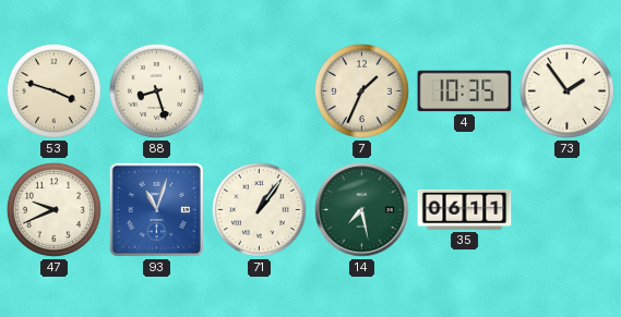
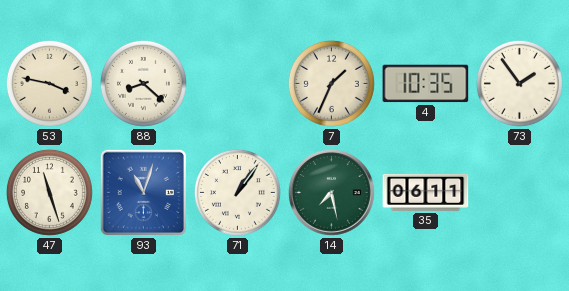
53: 3:48 -> 3:47
88: 8:27 -> 8:22
47: 9:41 -> 11:27
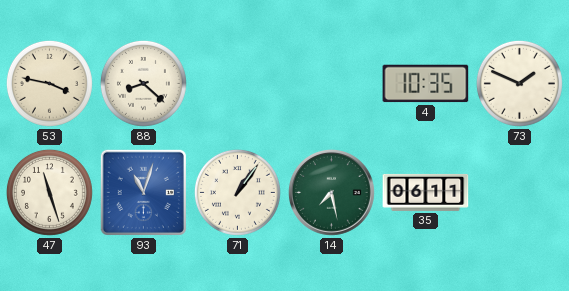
7: 1:34 -> none
73: 1:54 -> 1:49
